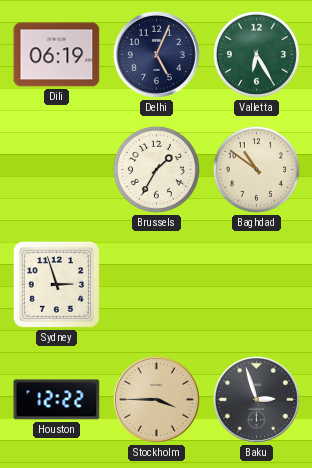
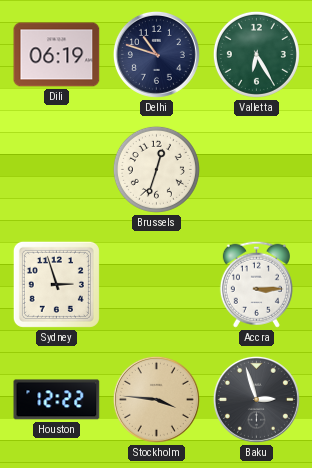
Delhi: 5:04 -> 10:48
Brussels: 1:35 -> 12:33
Baghdad: 10:51 -> none
Accra: none -> 3:15
Stockholm: 3:45 -> 3:46
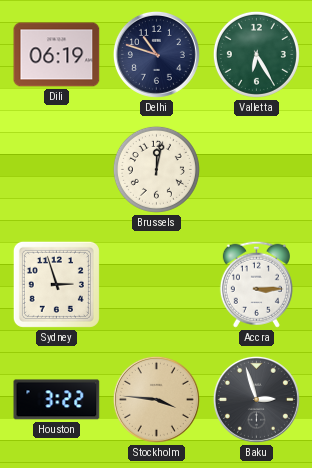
Brussels: 12:33 -> 12:02
Houston: 12:22 -> 3:22
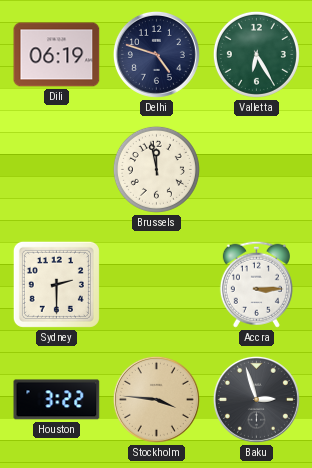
Delhi: 10:48 -> 4:48
Brussels: 12:02 -> 11:58
Sydney: 2:57 -> 2:30
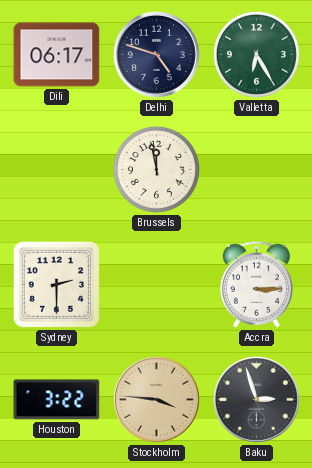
Dili: 06:19 -> 06:17
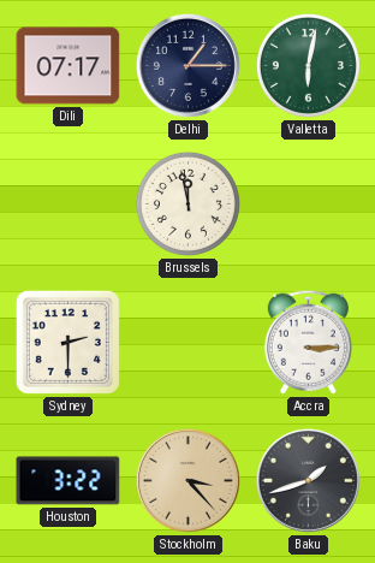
Dili: 06:17 -> 07:17
Delhi: 4:48 -> 1:15
Valletta: 6:25 -> 6:02
Stockholm: 3:46 -> 3:23
Baku: 2:57 -> 1:42
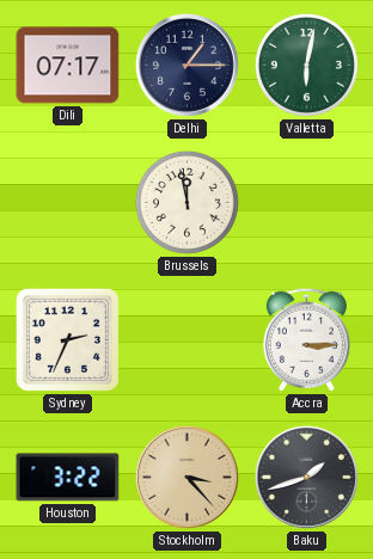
Sydney: 2:30 -> 2:34
